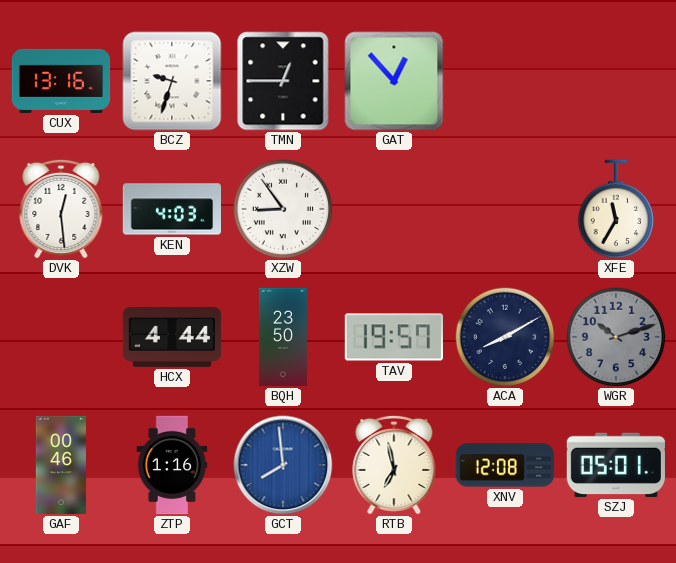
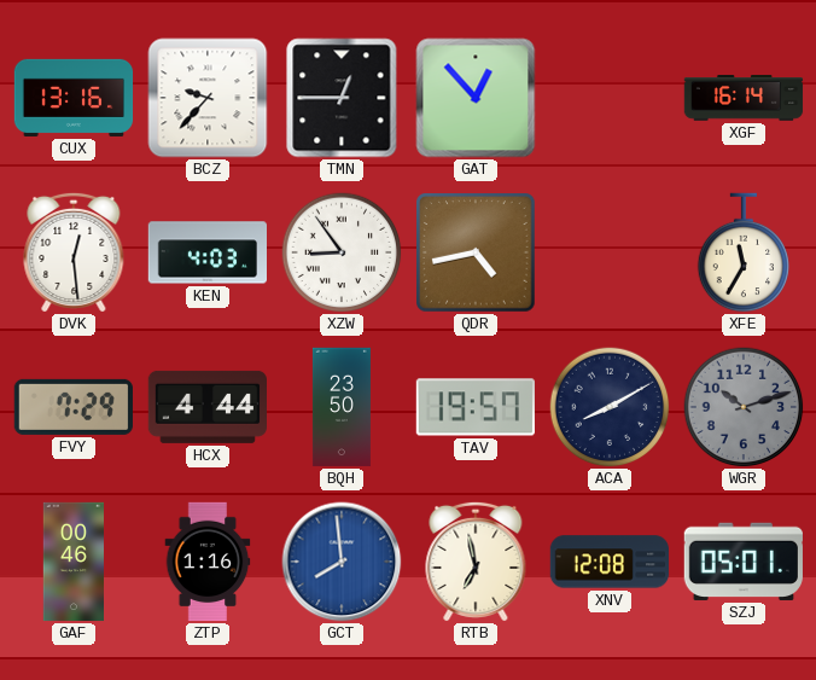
BCZ: 9:33 -> 9:37
XGF: none -> 16:14
QDR: none -> 4:43
FVY: none -> 7:29
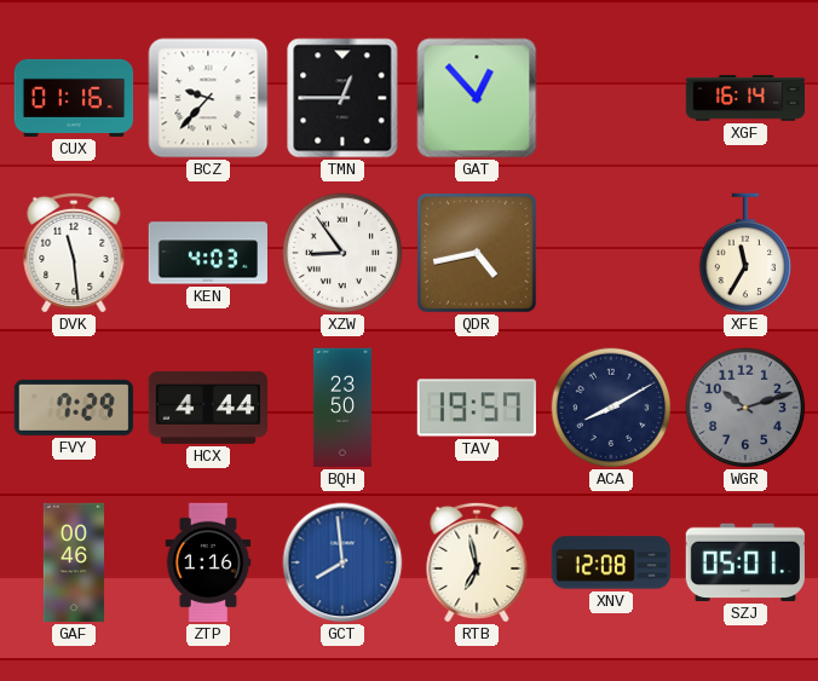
CUX: 13:16 -> 01:16
DVK: 12:29 -> 11:29
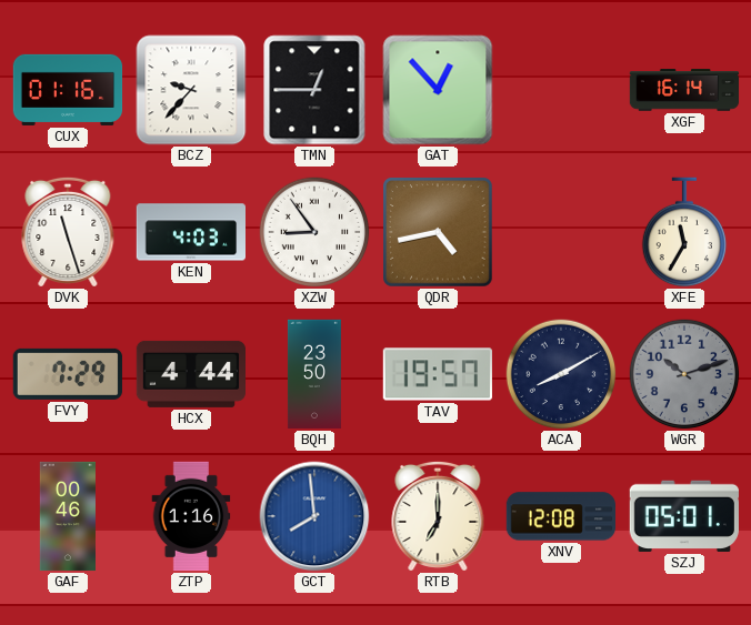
DVK: 11:29 -> 11:27
RTB: 6:58 -> 7:00
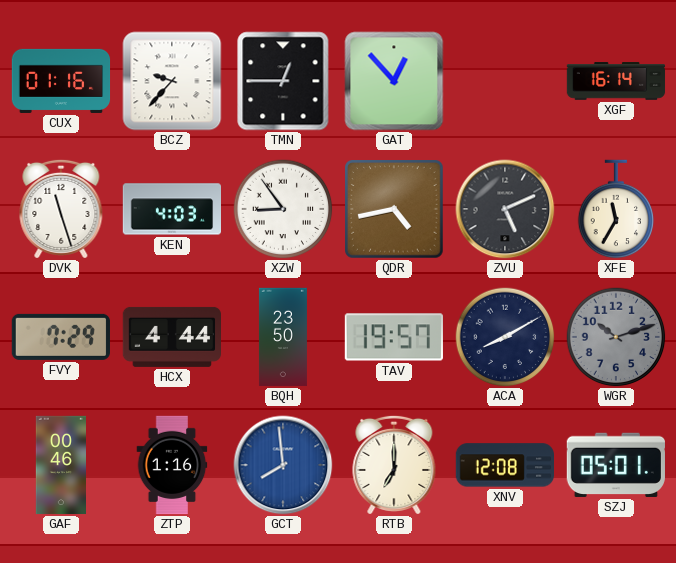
ZVU: none -> 5:11
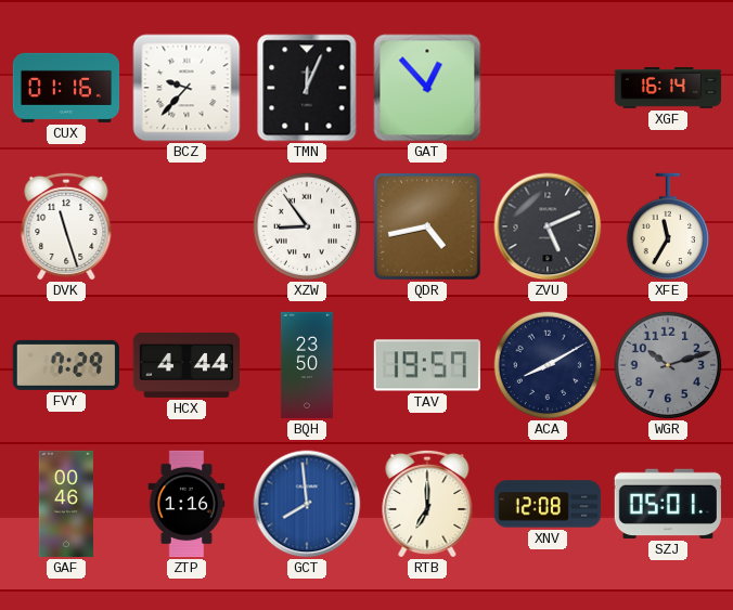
TMN: 12:45 -> 12:04
KEN: 4:03 -> none
